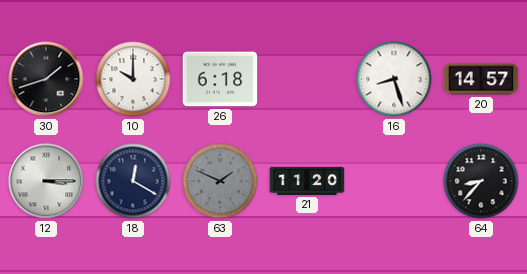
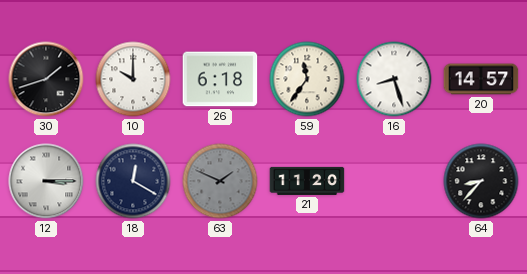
59: none -> 11:36
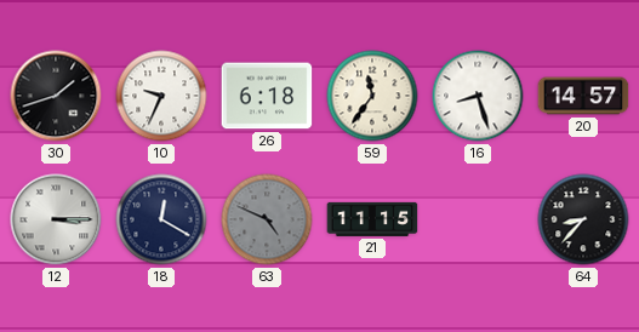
10: 10:00 -> 9:34
63: 1:49 -> 4:49
21: 11:20 -> 11:15
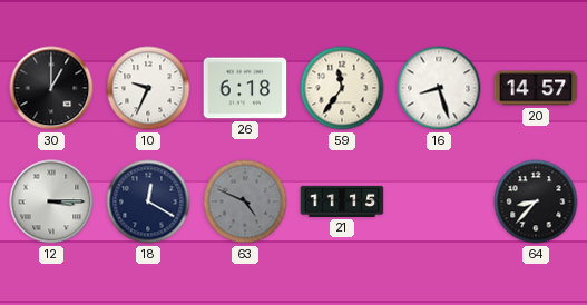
30: 1:42 -> 1:00
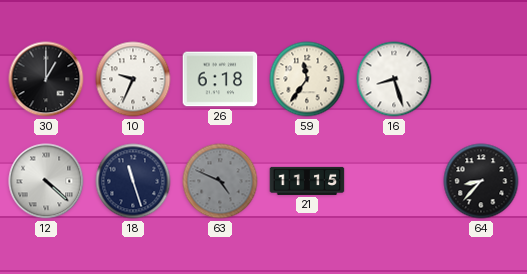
20: 14:57 -> none
12: 3:15 -> 4:22
18: 12:20 -> 11:27
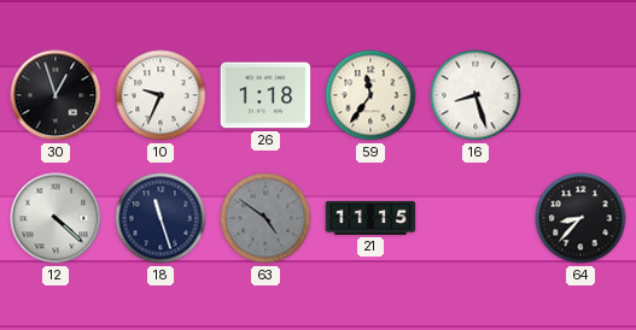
30: 1:00 -> 12:57
26: 6:18 -> 1:18
63: 4:49 -> 4:51
